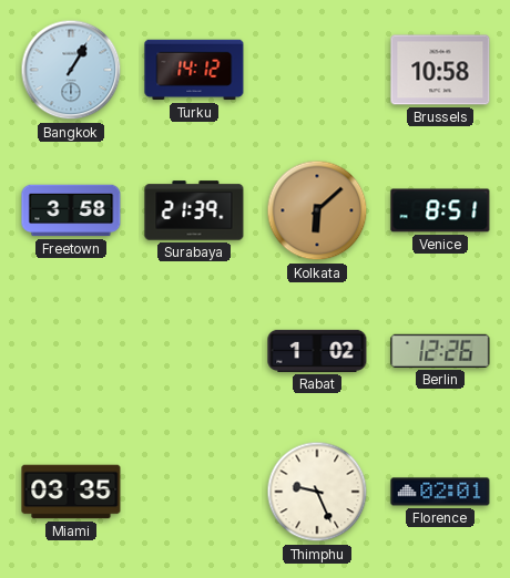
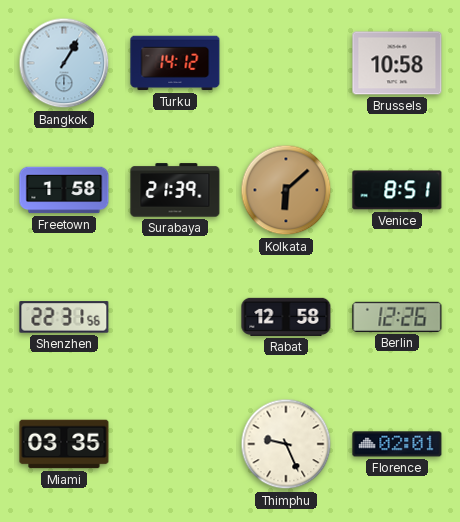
Freetown: 3:58 -> 1:58
Shenzhen: none -> 22:31
Rabat: 1:02 -> 12:58
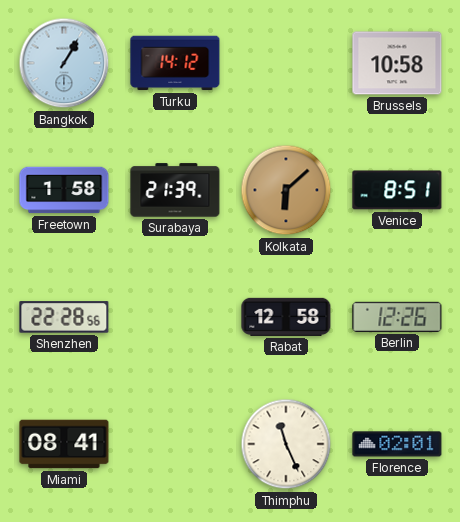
Shenzhen: 22:31 -> 22:28
Miami: 03:35 -> 08:41
Thimphu: 9:26 -> 11:26
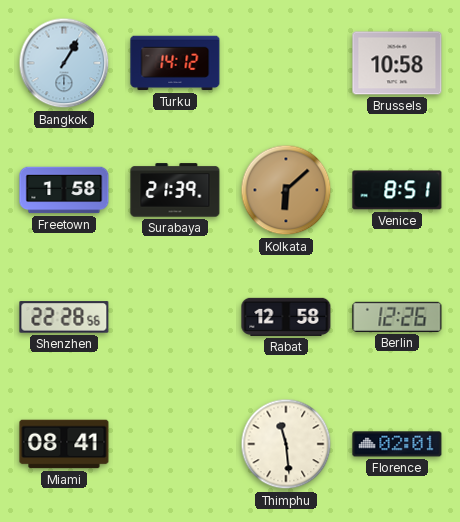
Thimphu: 11:26 -> 11:29
